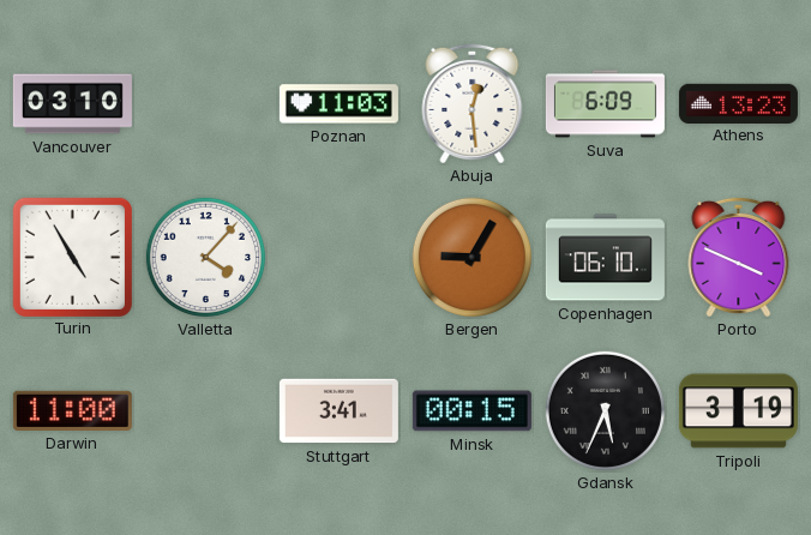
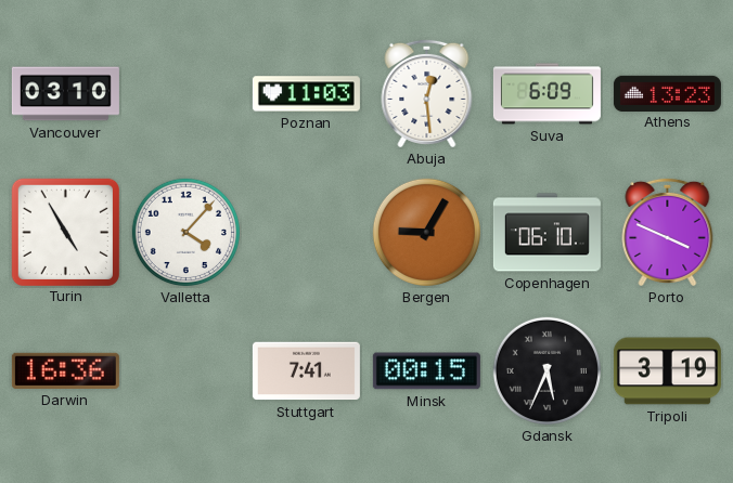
Darwin: 11:00 -> 16:36
Stuttgart: 3:41 -> 7:41
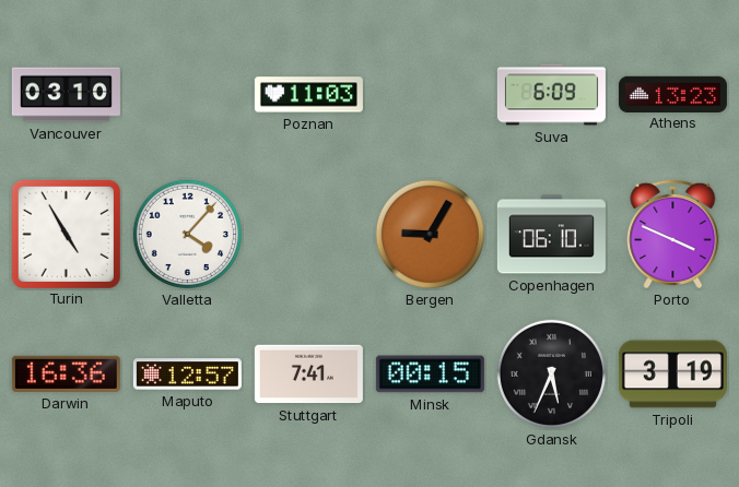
Abuja: 12:29 -> none
Maputo: none -> 12:57
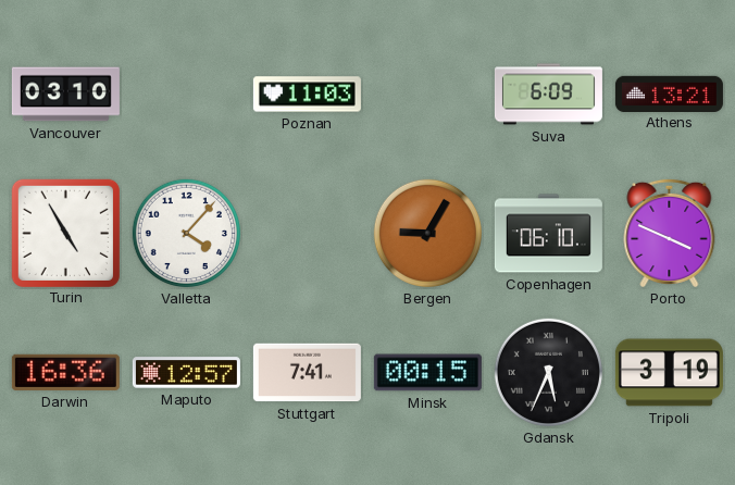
Athens: 13:23 -> 13:21
